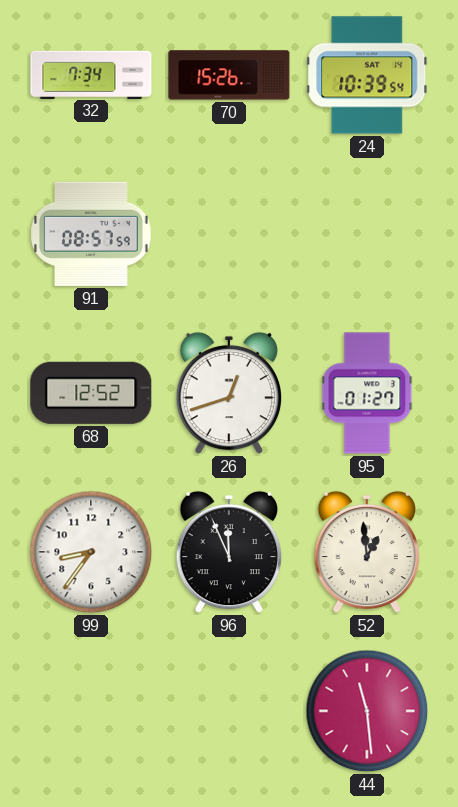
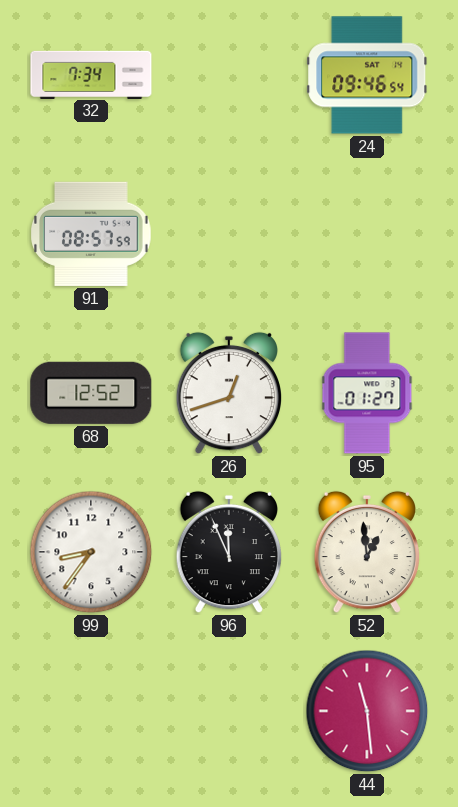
70: 15:26 -> none
24: 10:39 -> 09:46
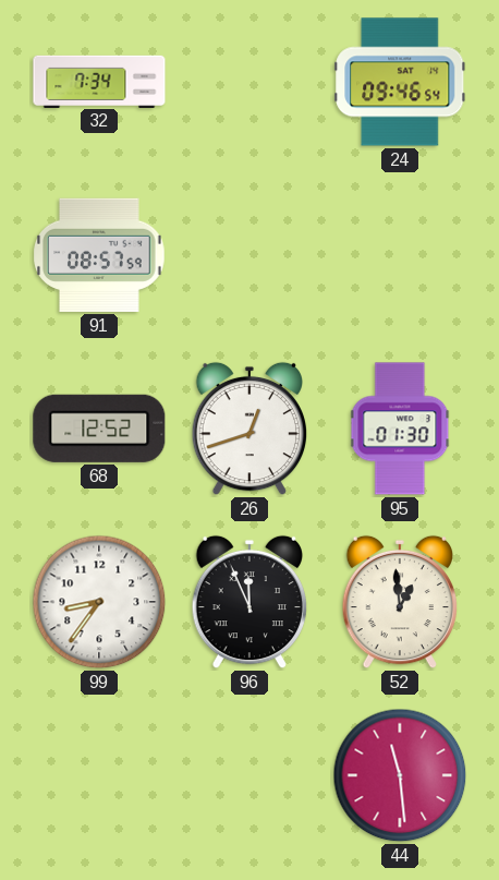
95: 01:27 -> 01:30
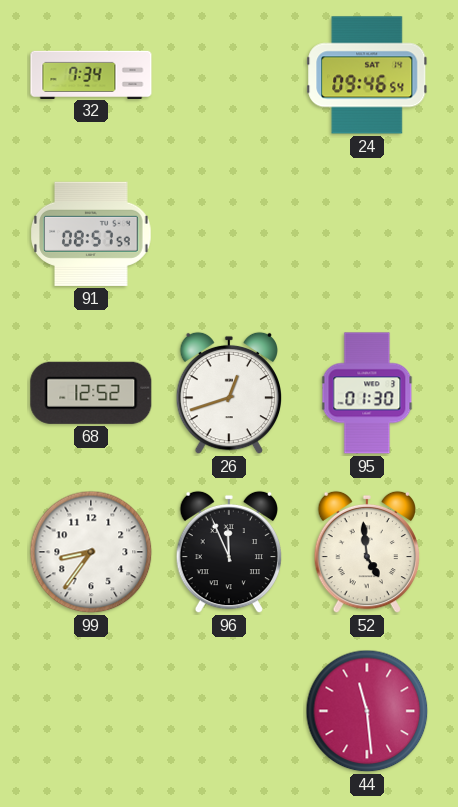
52: 12:59 -> 4:59
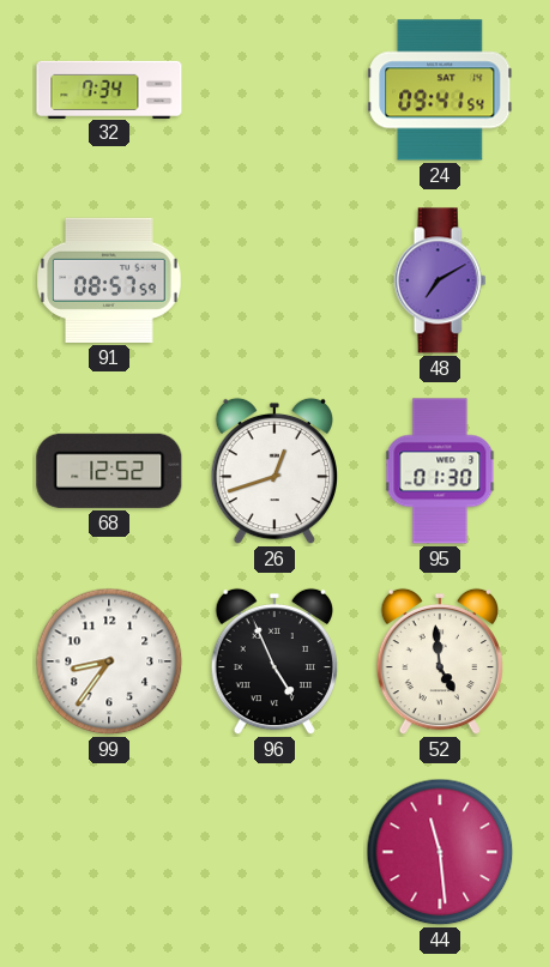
24: 09:46 -> 09:41
48: none -> 7:10
96: 11:56 -> 4:56
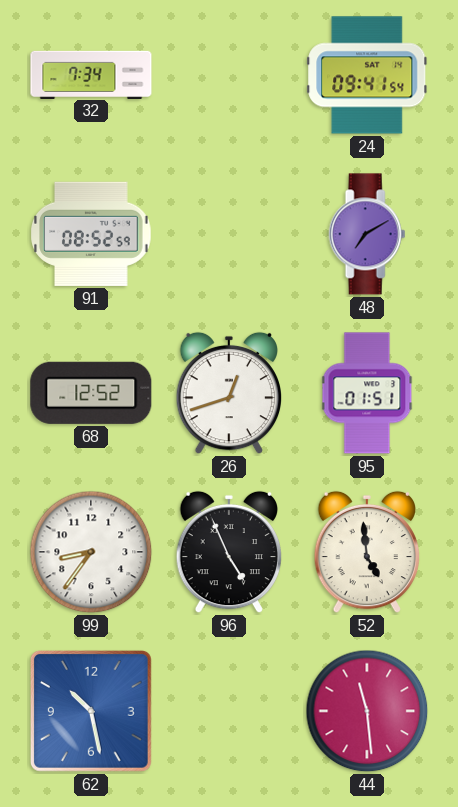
91: 08:57 -> 08:52
95: 01:30 -> 01:51
62: none -> 10:28
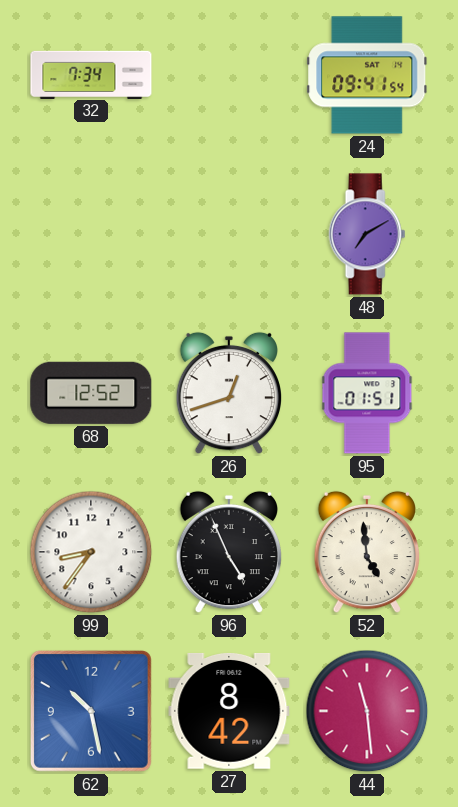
91: 08:52 -> none
27: none -> 8:42
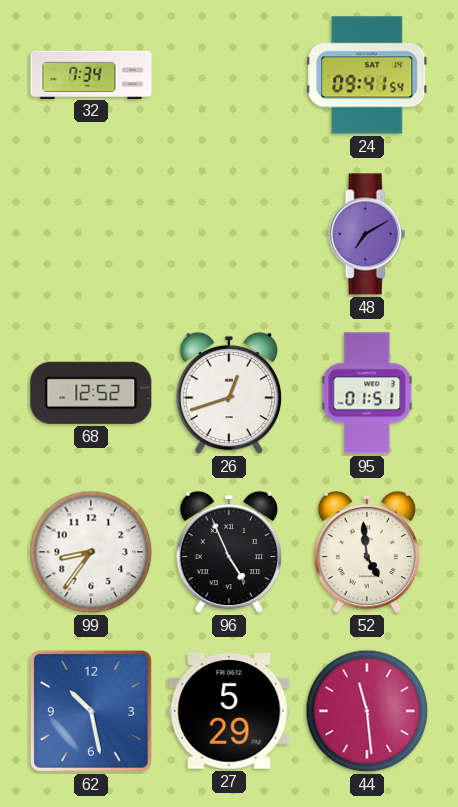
27: 8:42 -> 5:29
